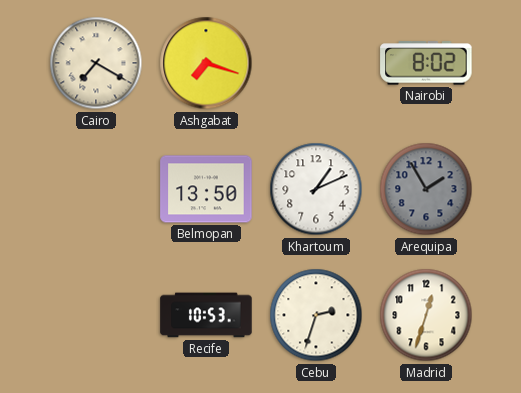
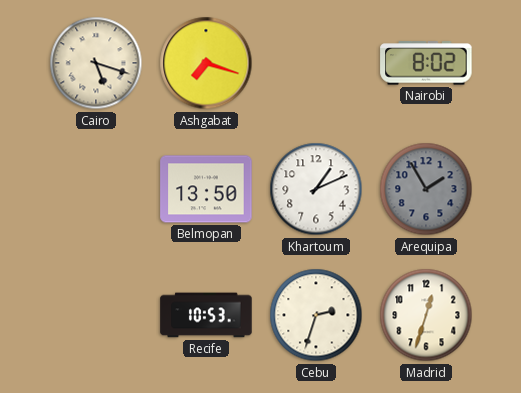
Cairo: 7:20 -> 5:18
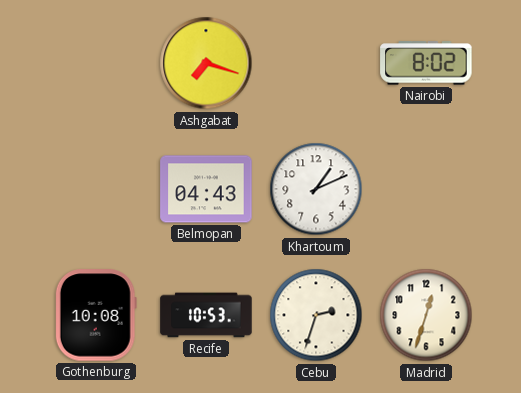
Cairo: 5:18 -> none
Belmopan: 13:50 -> 04:43
Arequipa: 1:55 -> none
Gothenburg: none -> 10:08
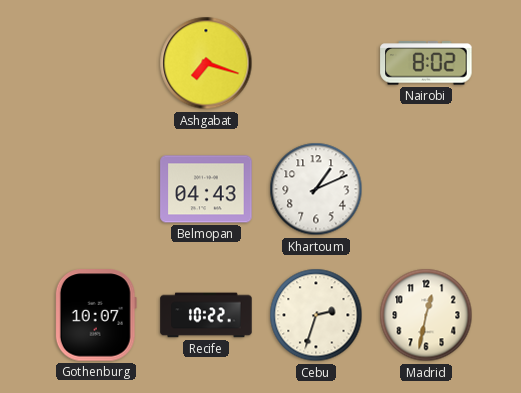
Gothenburg: 10:08 -> 10:07
Recife: 10:53 -> 10:22
Madrid: 12:33 -> 12:32
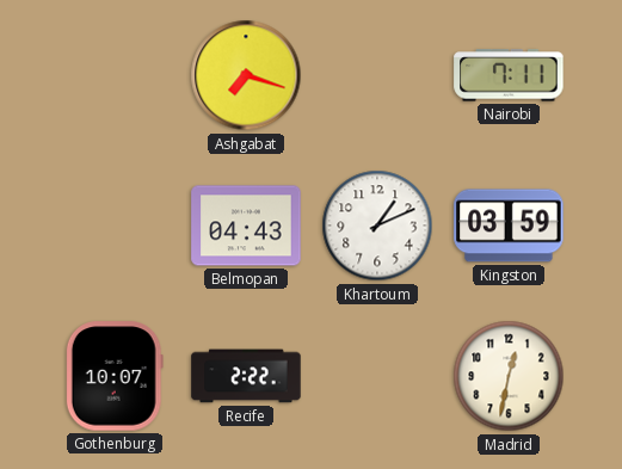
Nairobi: 8:02 -> 7:11
Kingston: none -> 03:59
Recife: 10:22 -> 2:22
Cebu: 2:33 -> none
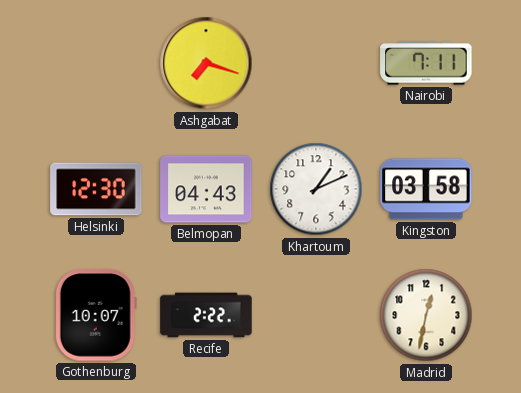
Helsinki: none -> 12:30
Kingston: 03:59 -> 03:58
